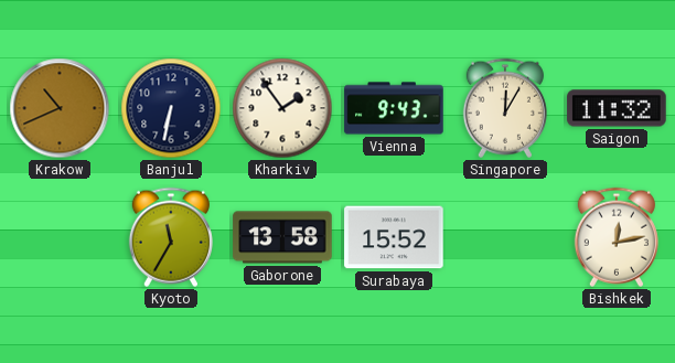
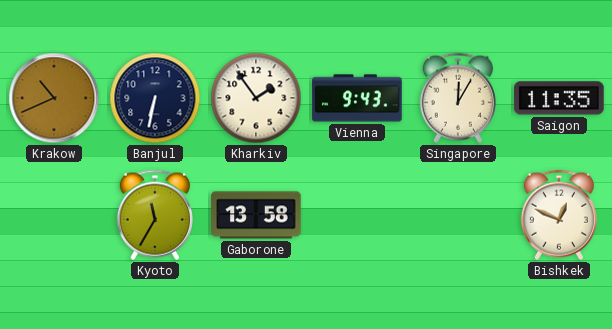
Saigon: 11:32 -> 11:35
Surabaya: 15:52 -> none
Bishkek: 12:13 -> 12:49
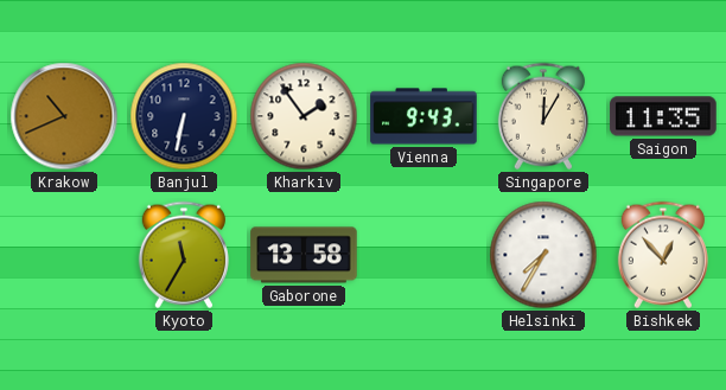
Helsinki: none -> 7:35
Bishkek: 12:49 -> 12:53
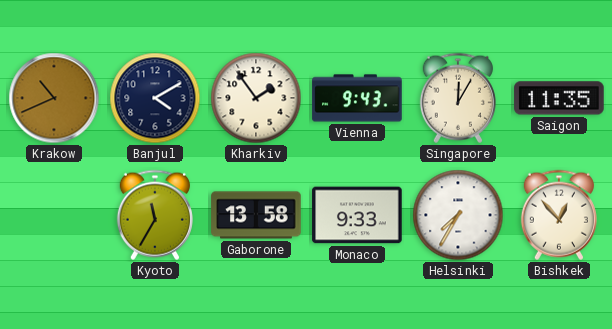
Banjul: 6:32 -> 4:10
Monaco: none -> 9:33
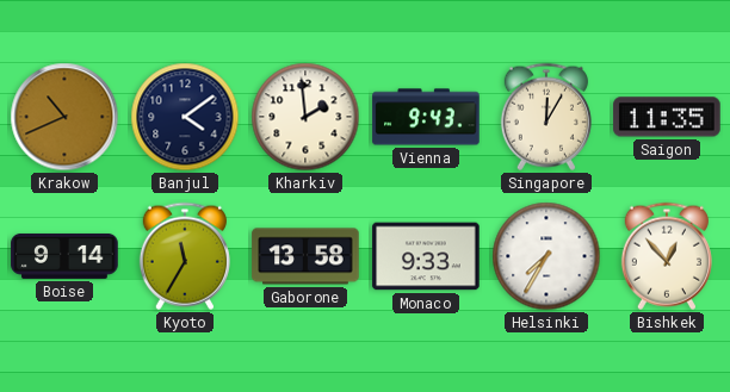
Banjul: 4:10 -> 4:09
Kharkiv: 1:54 -> 1:59
Boise: none -> 9:14
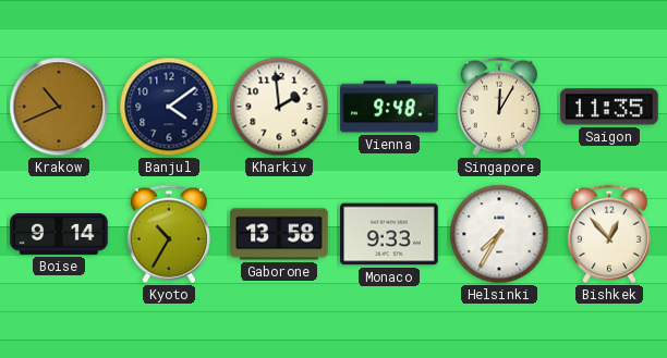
Vienna: 9:43 -> 9:48
Kyoto: 11:35 -> 10:35
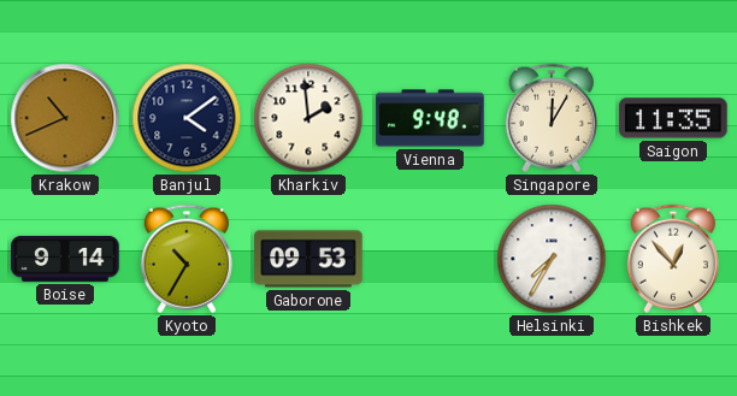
Gaborone: 13:58 -> 09:53
Monaco: 9:33 -> none
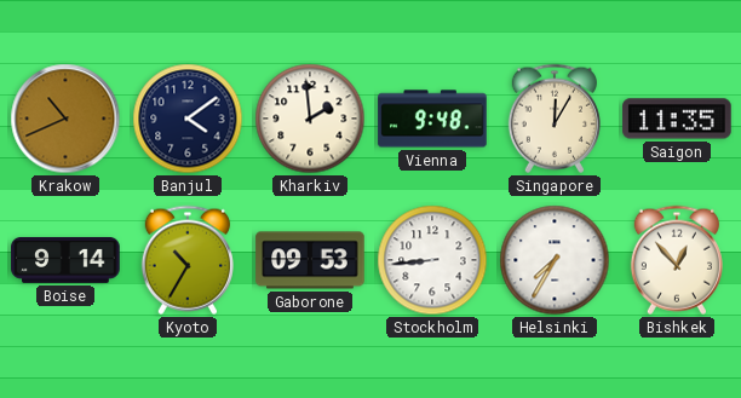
Stockholm: none -> 8:44
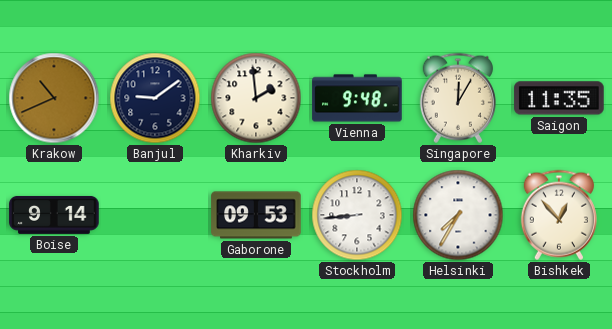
Banjul: 4:09 -> 9:09
Kyoto: 10:35 -> none
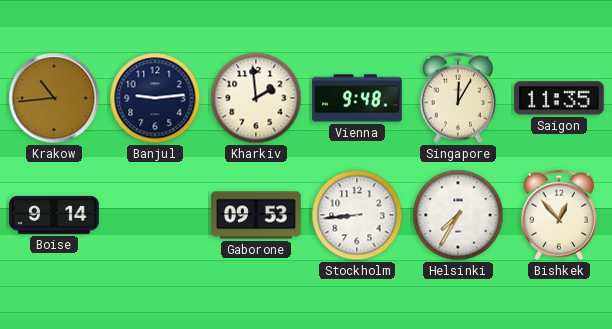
Krakow: 10:41 -> 10:44
Banjul: 9:09 -> 9:14
